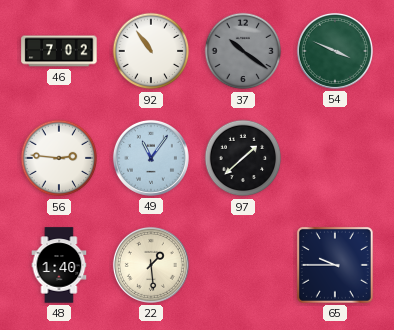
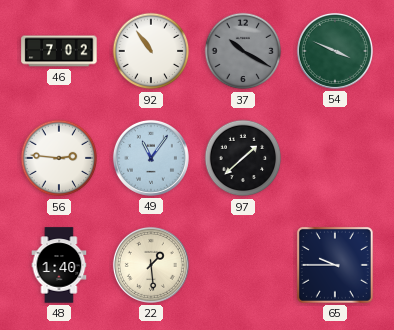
37: 10:21 -> 10:20
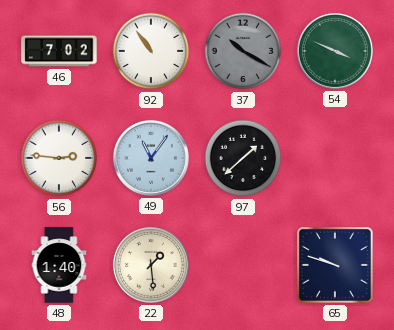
65: 9:45 -> 9:48
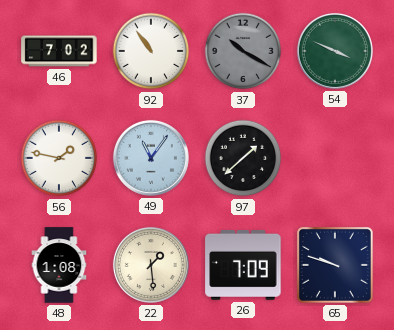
56: 2:46 -> 1:47
48: 1:40 -> 1:08
26: none -> 7:09
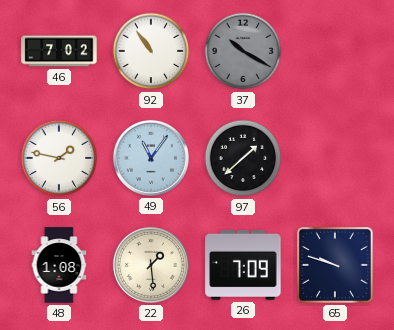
54: 3:49 -> none
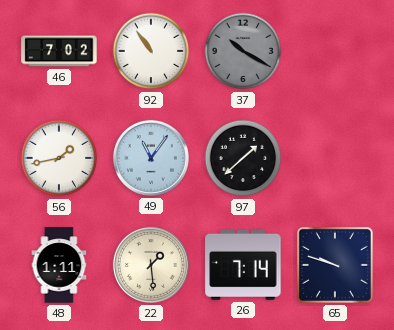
56: 1:47 -> 1:43
48: 1:08 -> 1:11
26: 7:09 -> 7:14
